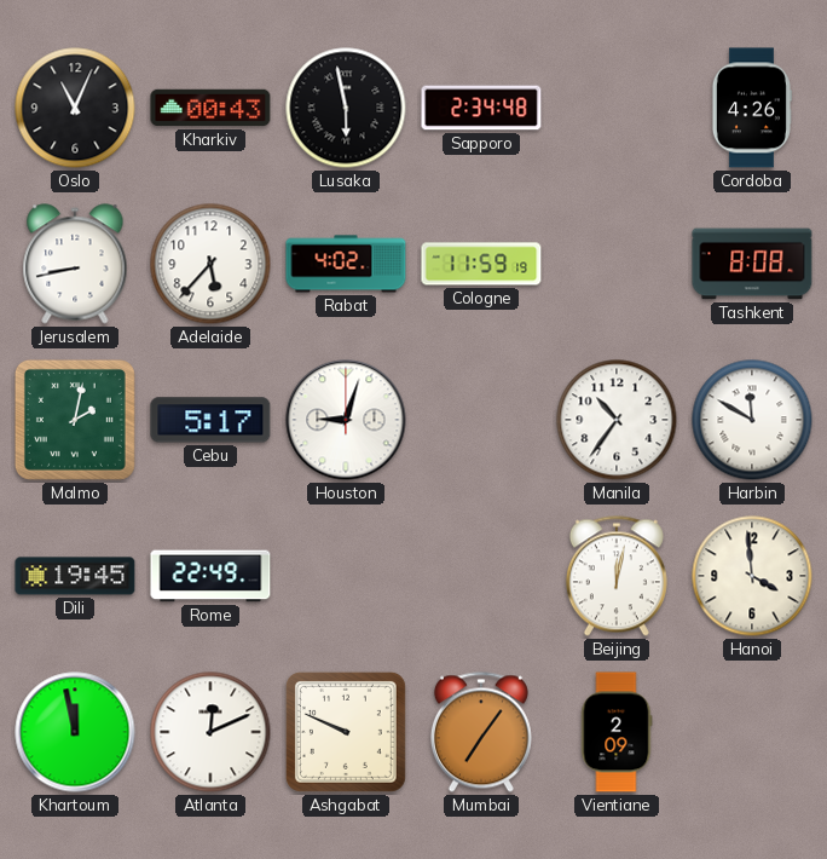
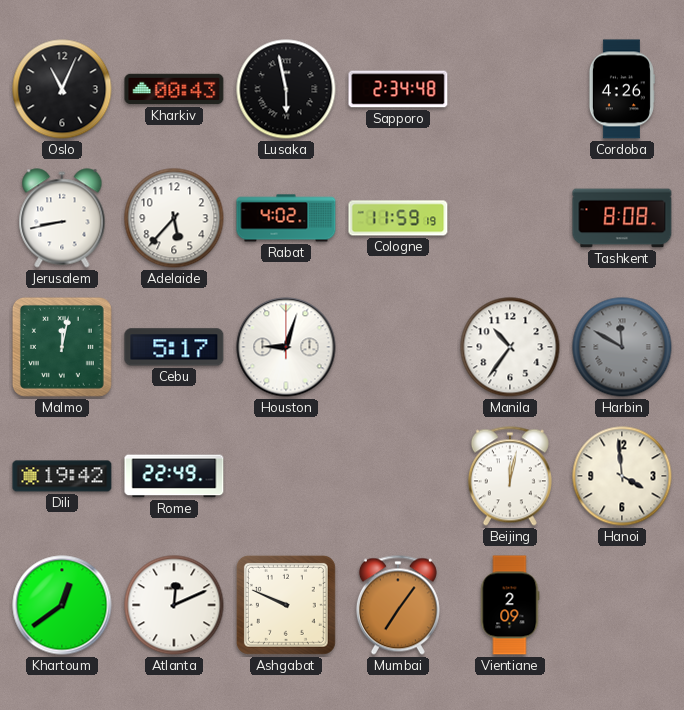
Malmo: 2:02 -> 12:02
Harbin dial: white -> grey
Dili: 19:45 -> 19:42
Khartoum: 11:58 -> 12:39
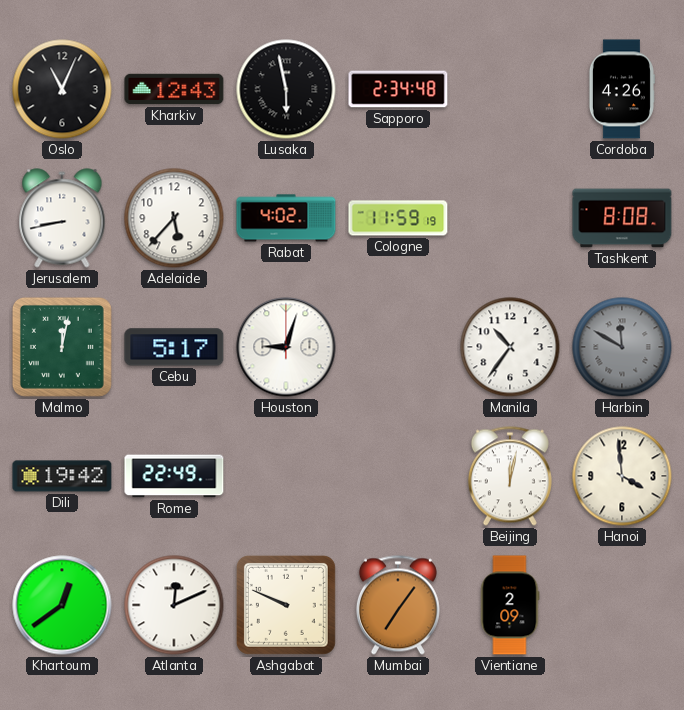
Kharkiv: 00:43 -> 12:43
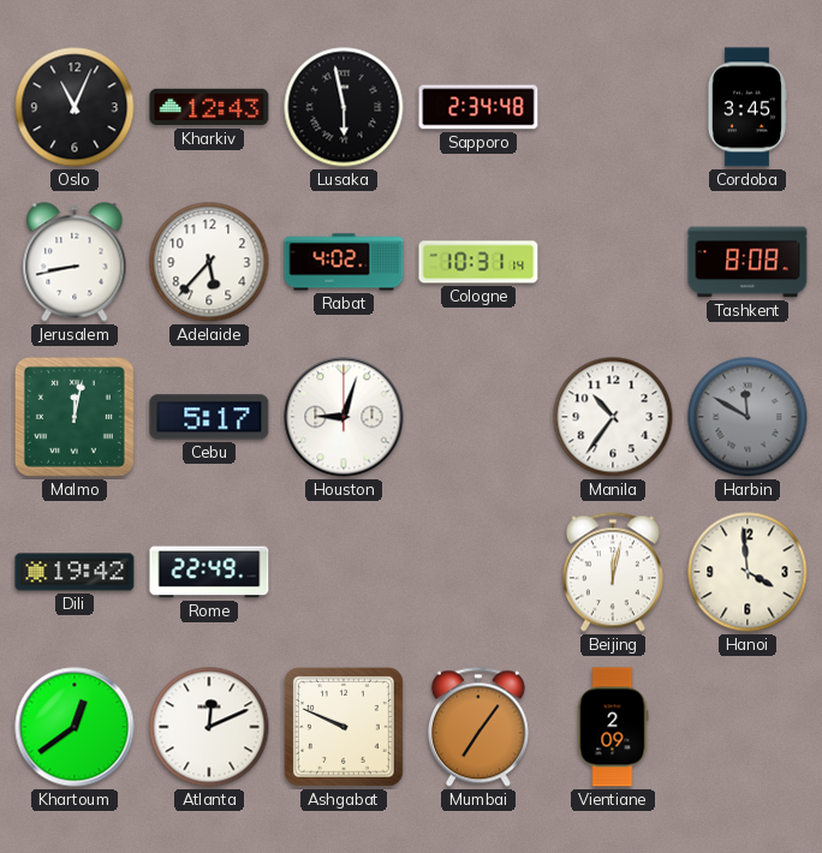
Cordoba: 4:26 -> 3:45
Cologne: 11:59 -> 10:31
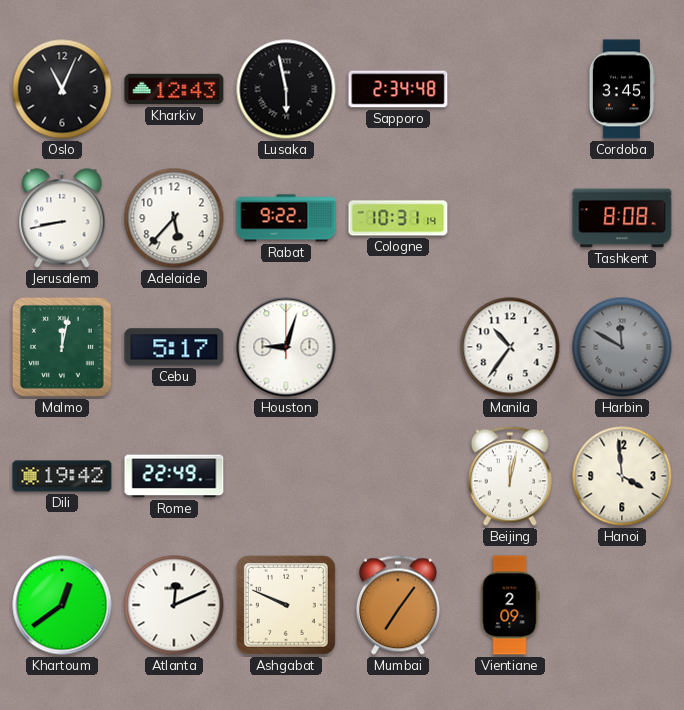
Rabat: 4:02 -> 9:22
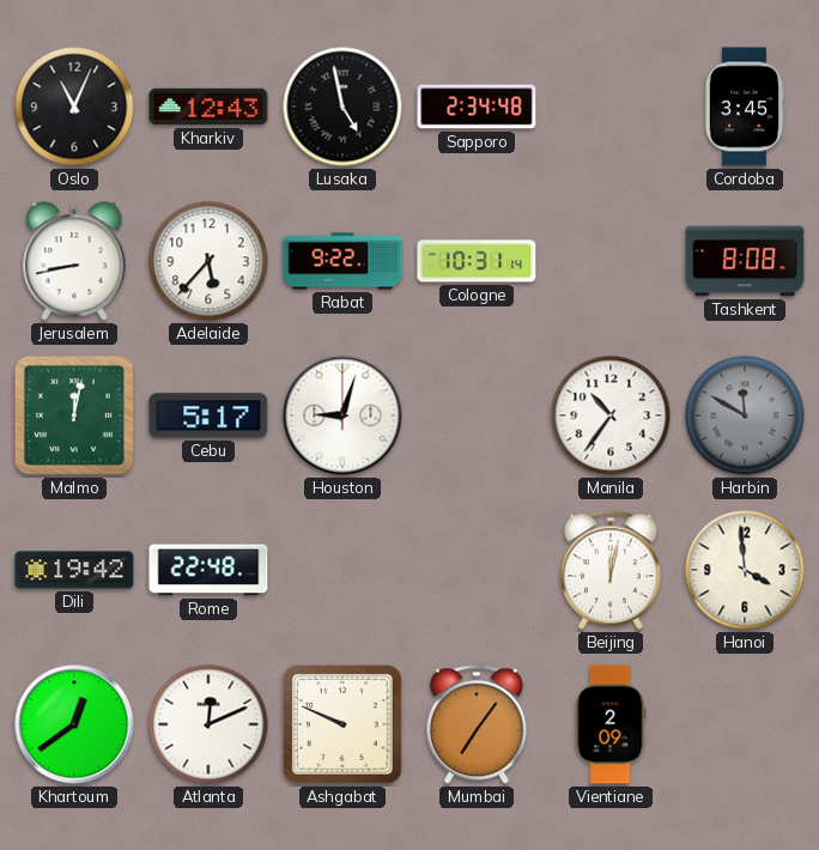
Lusaka: 5:58 -> 4:58
Rome: 22:49 -> 22:48
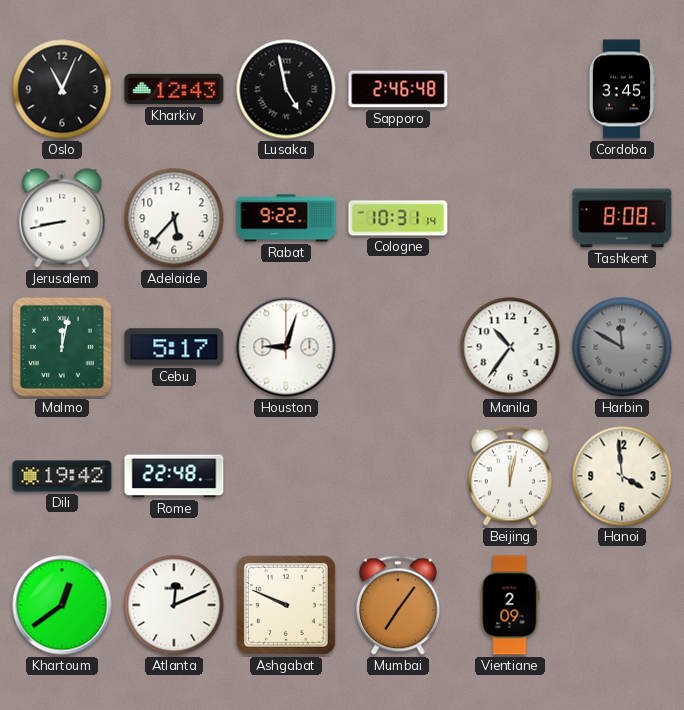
Sapporo: 2:34 -> 2:46
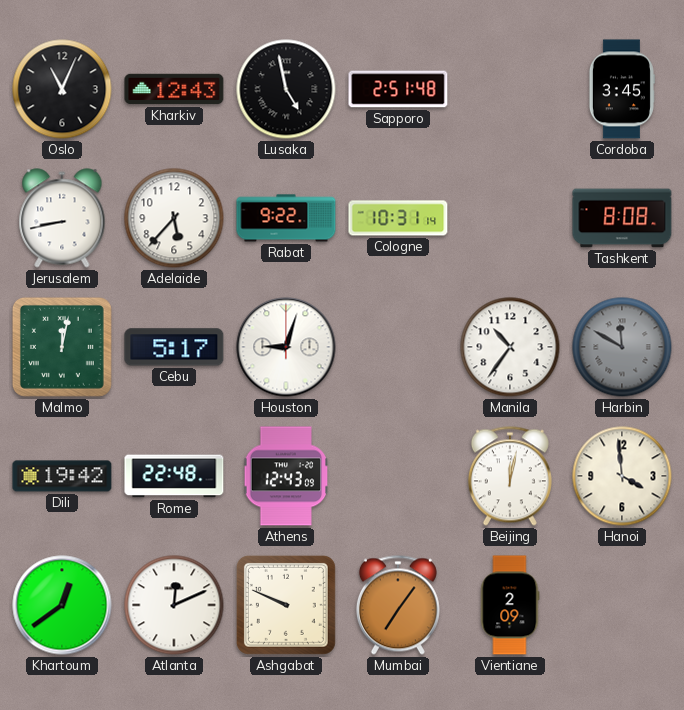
Sapporo: 2:46 -> 2:51
Athens: none -> 12:43
